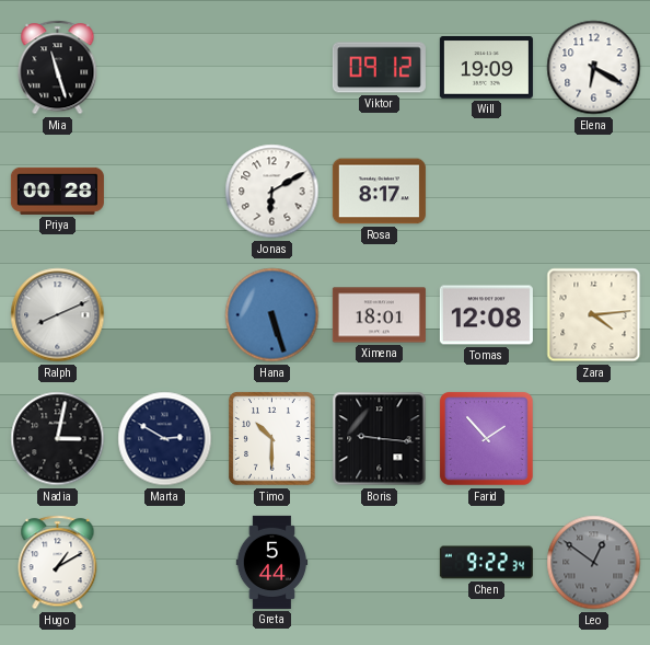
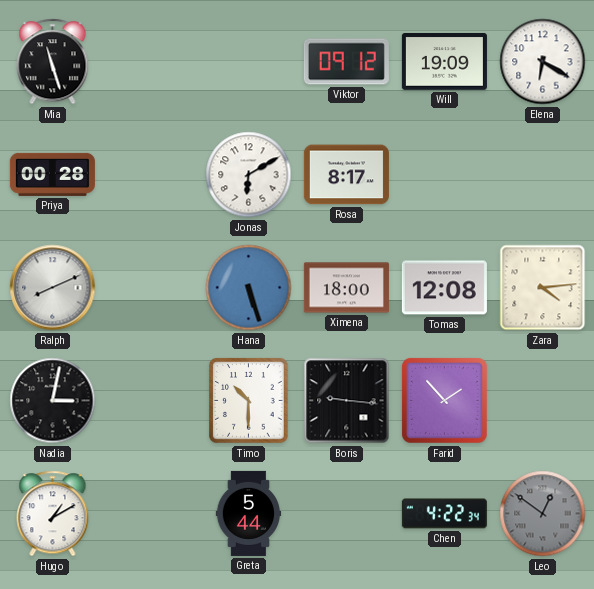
Ximena: 18:01 -> 18:00
Marta: 2:50 -> none
Chen: 9:22 -> 4:22
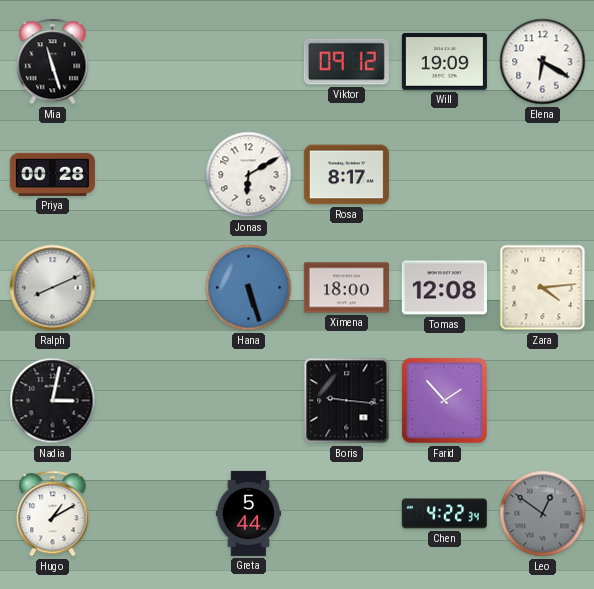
Timo: 10:30 -> none
